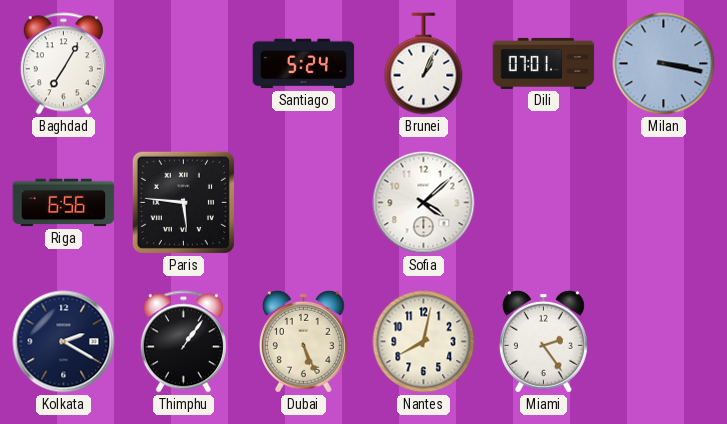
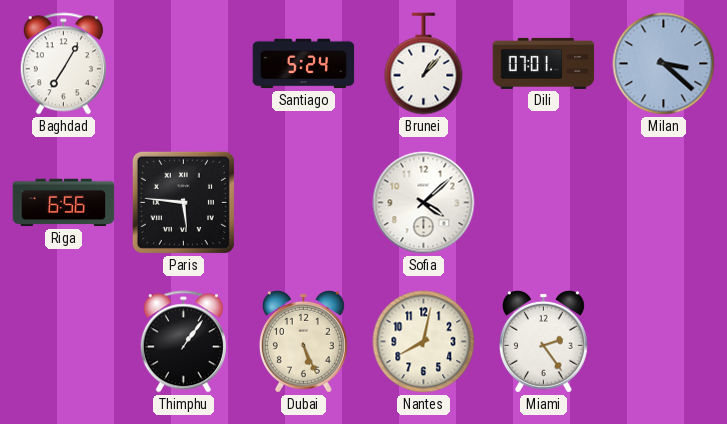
Brunei: 1:04 -> 1:07
Milan: 3:17 -> 3:22
Kolkata: 2:20 -> none
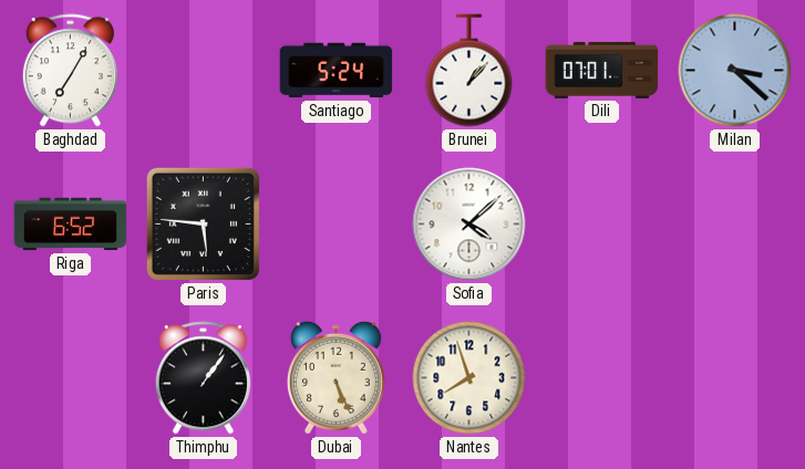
Riga: 6:56 -> 6:52
Nantes: 8:02 -> 7:57
Miami: 2:24 -> none
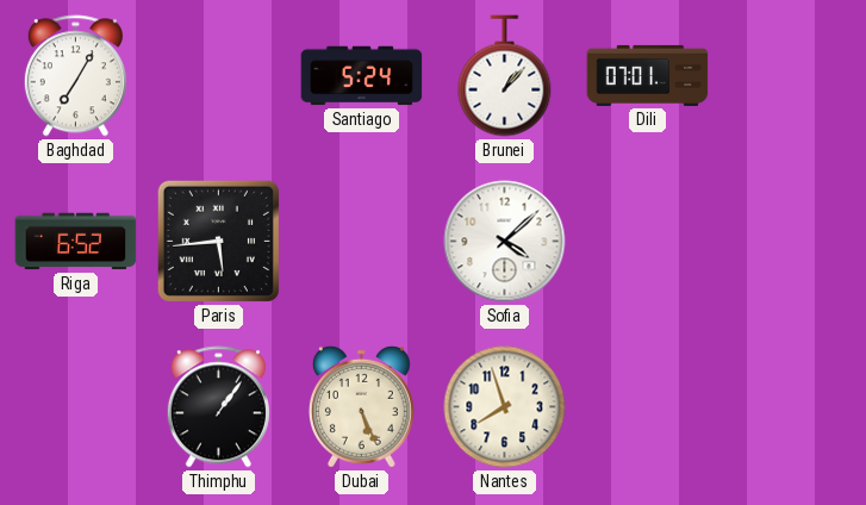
Milan: 3:22 -> none
Paris: 5:46 -> 5:44
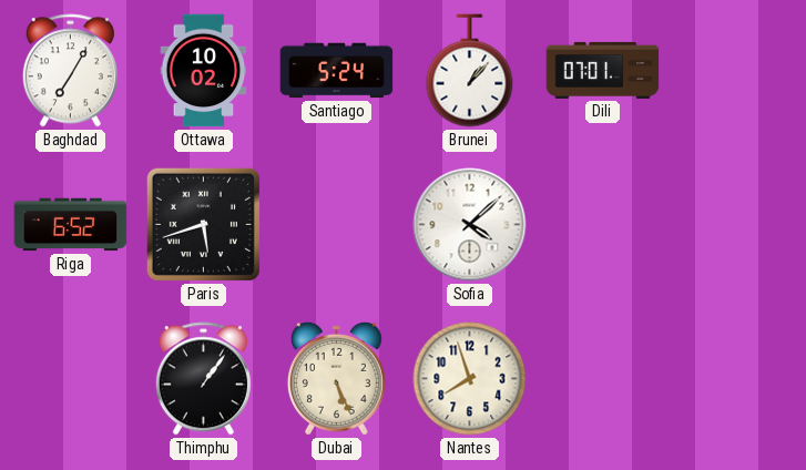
Ottawa: none -> 10:02
Paris: 5:44 -> 5:42
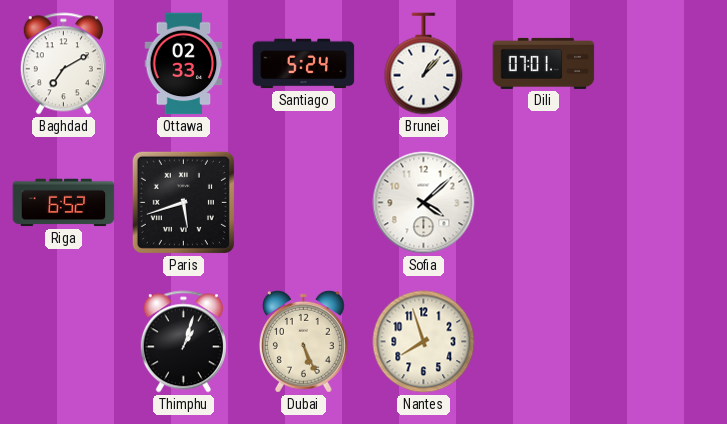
Baghdad: 7:05 -> 7:10
Ottawa: 10:02 -> 02:33
Thimphu: 1:06 -> 1:03
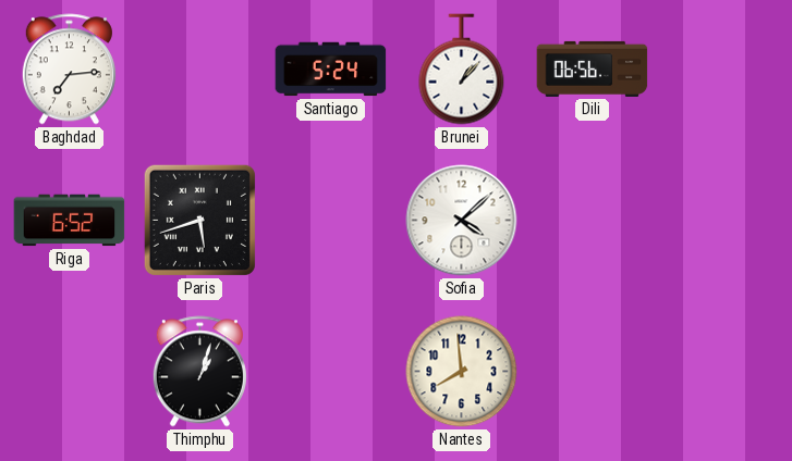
Baghdad: 7:10 -> 7:14
Ottawa: 02:33 -> none
Dili: 07:01 -> 06:56
Dubai: 5:26 -> none
Nantes: 7:57 -> 7:59
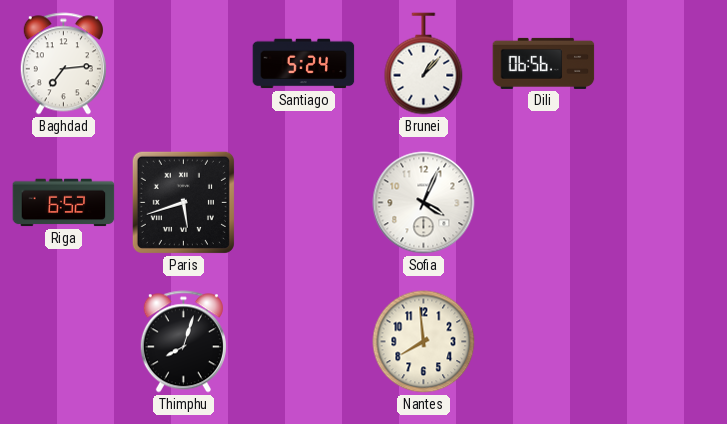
Sofia: 4:08 -> 4:04
Thimphu: 1:03 -> 8:03
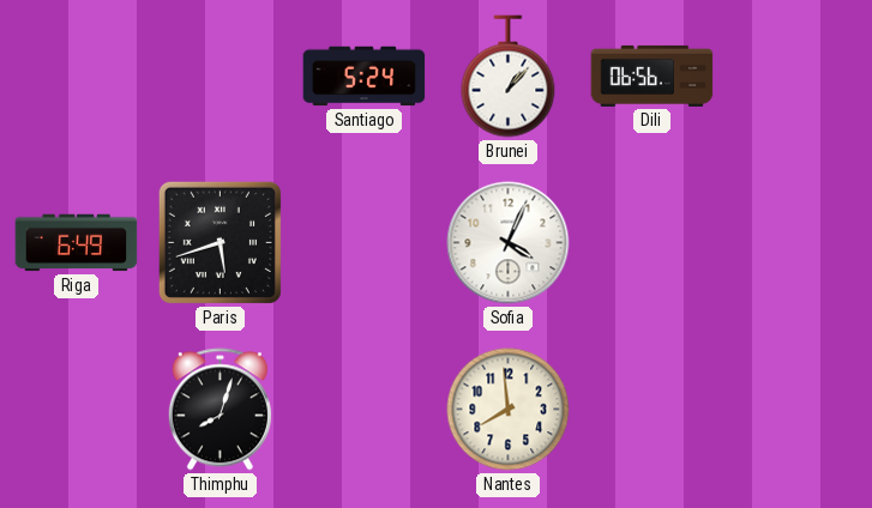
Baghdad: 7:14 -> none
Riga: 6:52 -> 6:49
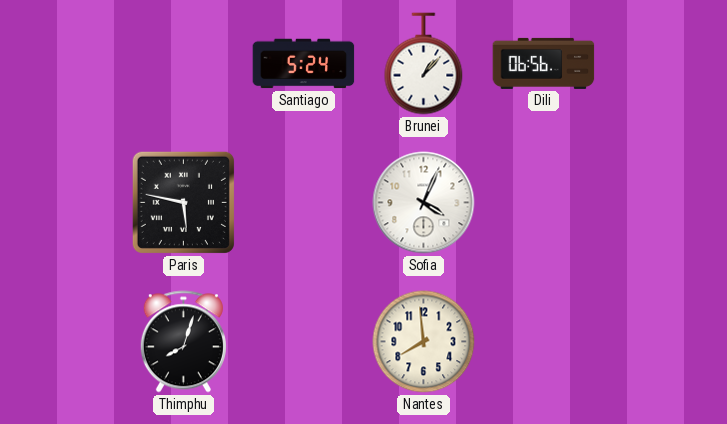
Riga: 6:49 -> none
Paris: 5:42 -> 5:47
